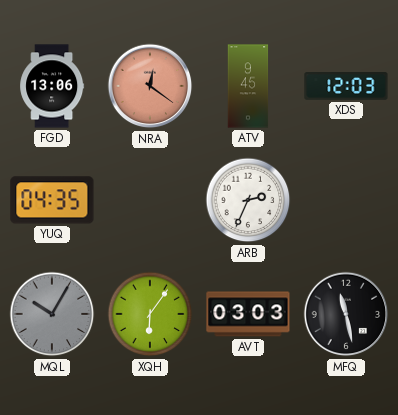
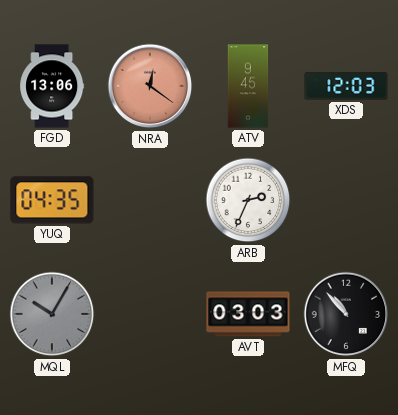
XQH: 6:06 -> none
MFQ: 11:28 -> 10:53
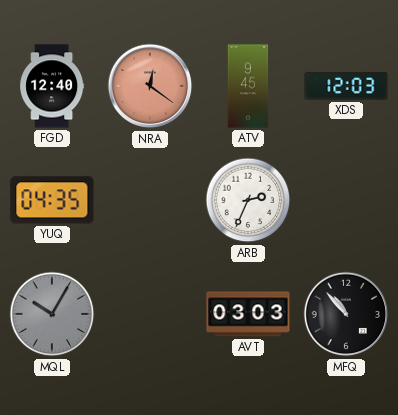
FGD: 13:06 -> 12:40
